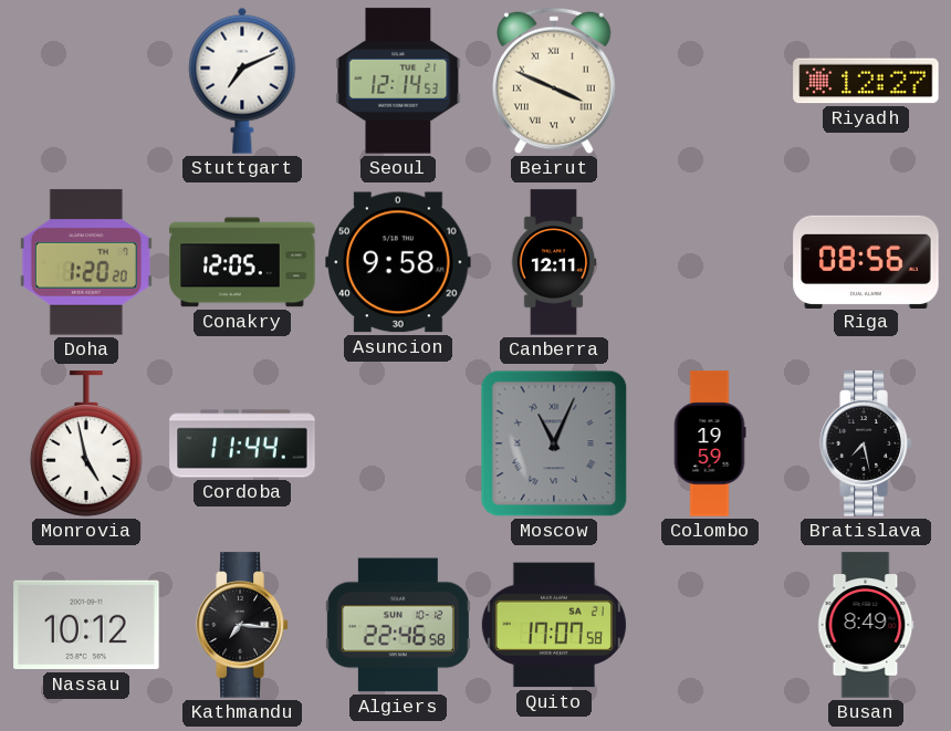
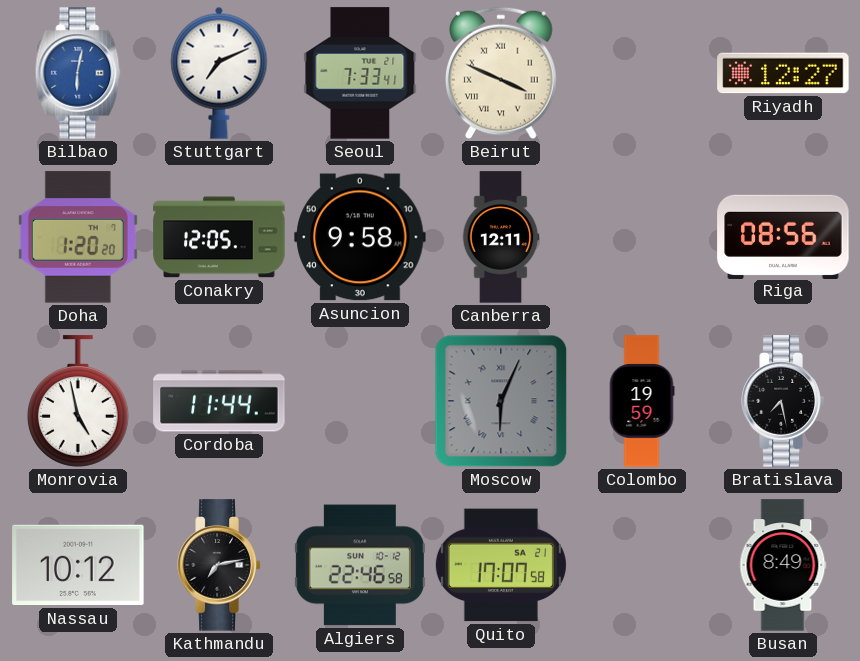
Bilbao: none -> 6:02
Seoul: 12:14 -> 7:33
Moscow: 11:04 -> 6:04
Kathmandu: 7:16 -> 7:13
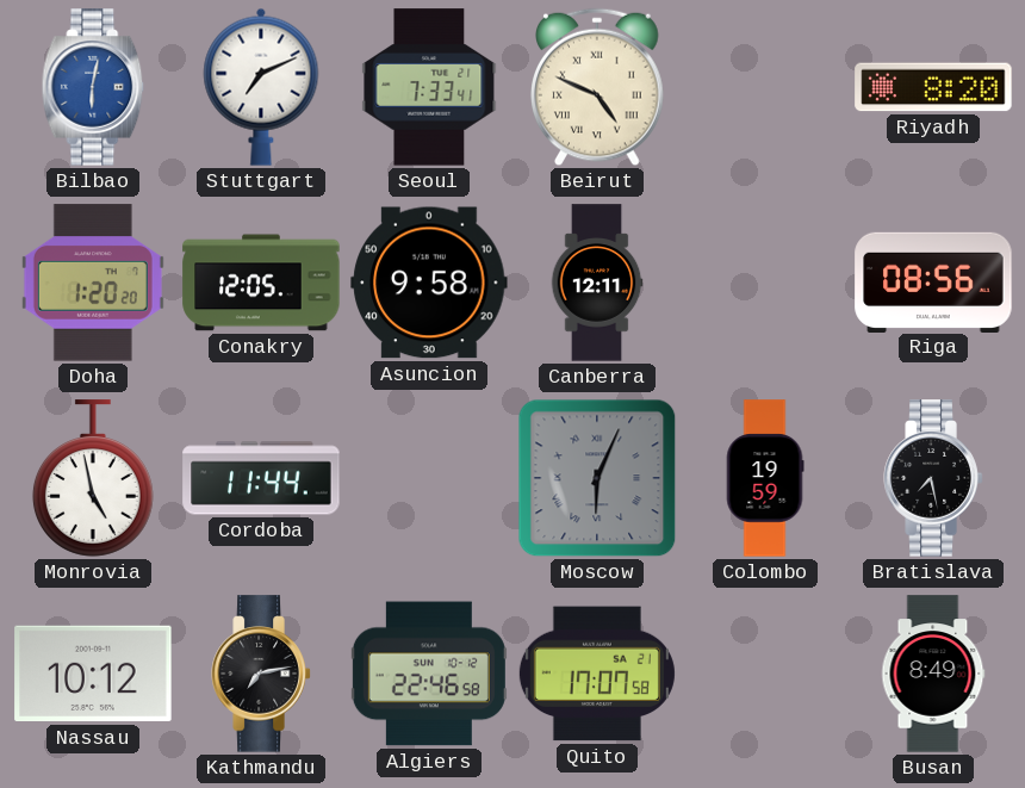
Beirut: 3:49 -> 4:49
Riyadh: 12:27 -> 8:20
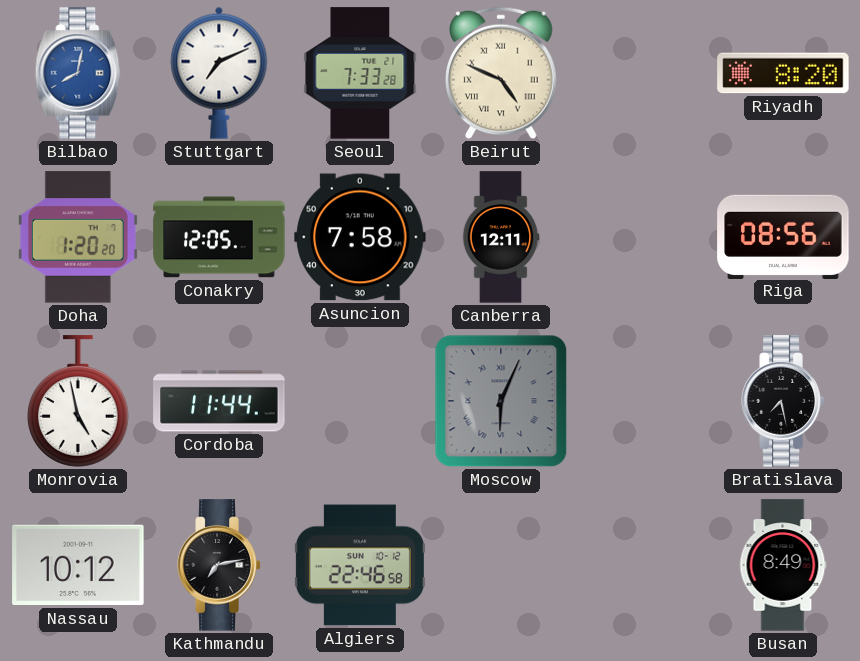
Bilbao: 6:02 -> 8:02
Seoul: 7:33:41 -> 7:33:28
Asuncion: 9:58 -> 7:58
Colombo: 19:59 -> none
Quito: 17:07 -> none
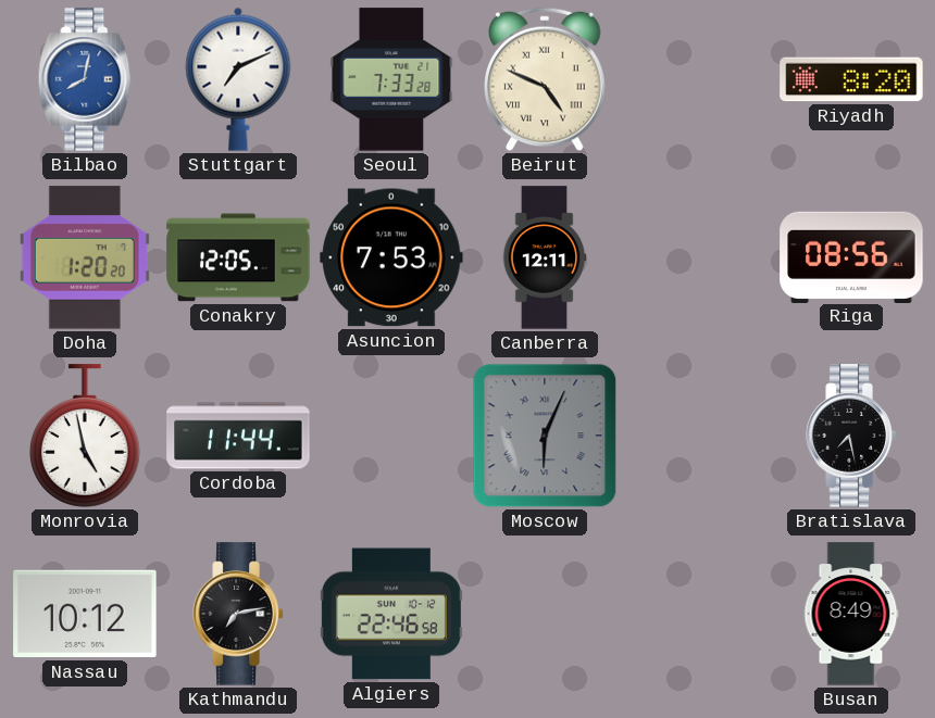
Asuncion: 7:58 -> 7:53
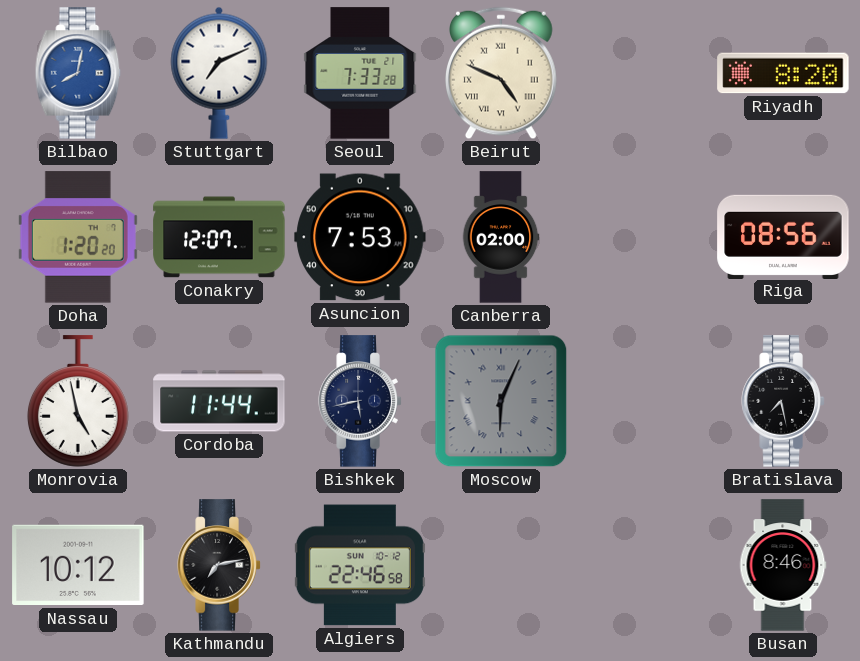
Conakry: 12:05 -> 12:07
Canberra: 12:11 -> 02:00
Bishkek: none -> 5:43
Busan: 8:49 -> 8:46
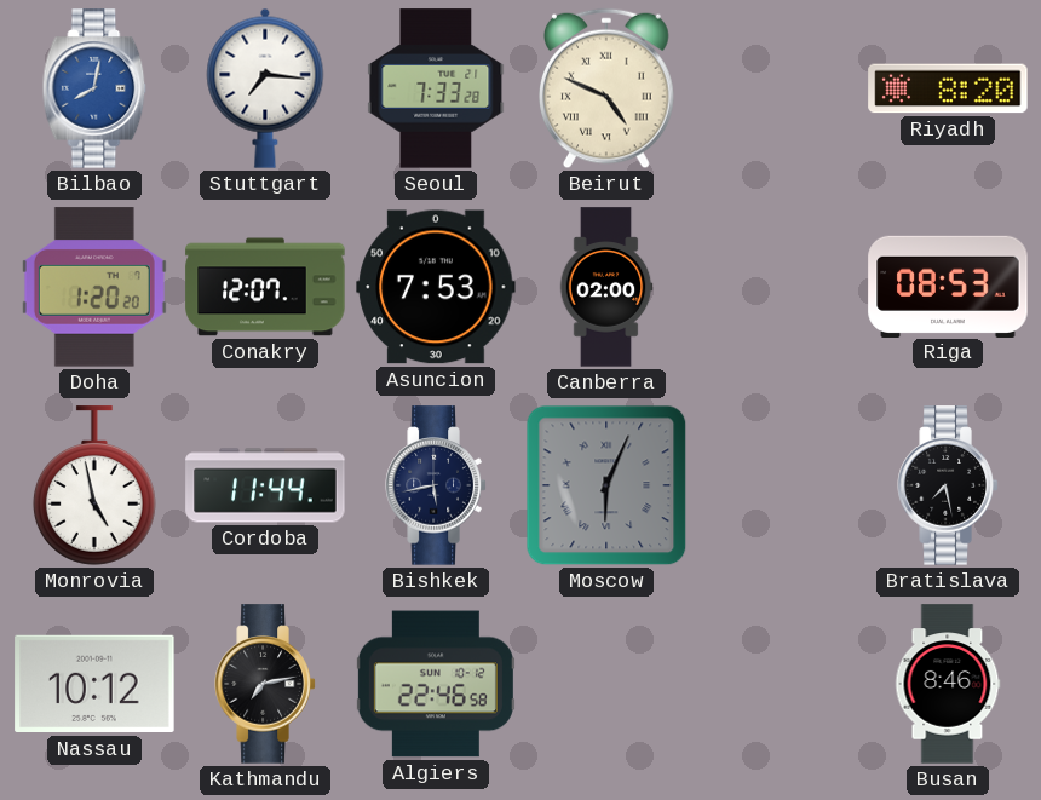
Stuttgart: 7:11 -> 7:16
Riga: 08:56 -> 08:53
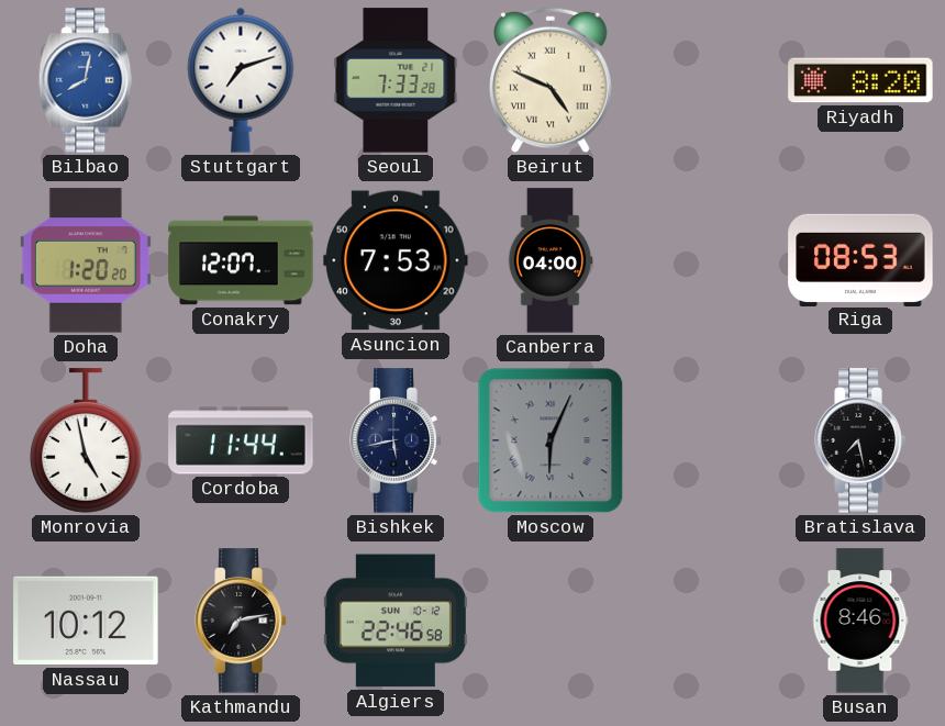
Stuttgart: 7:16 -> 7:12
Canberra: 02:00 -> 04:00
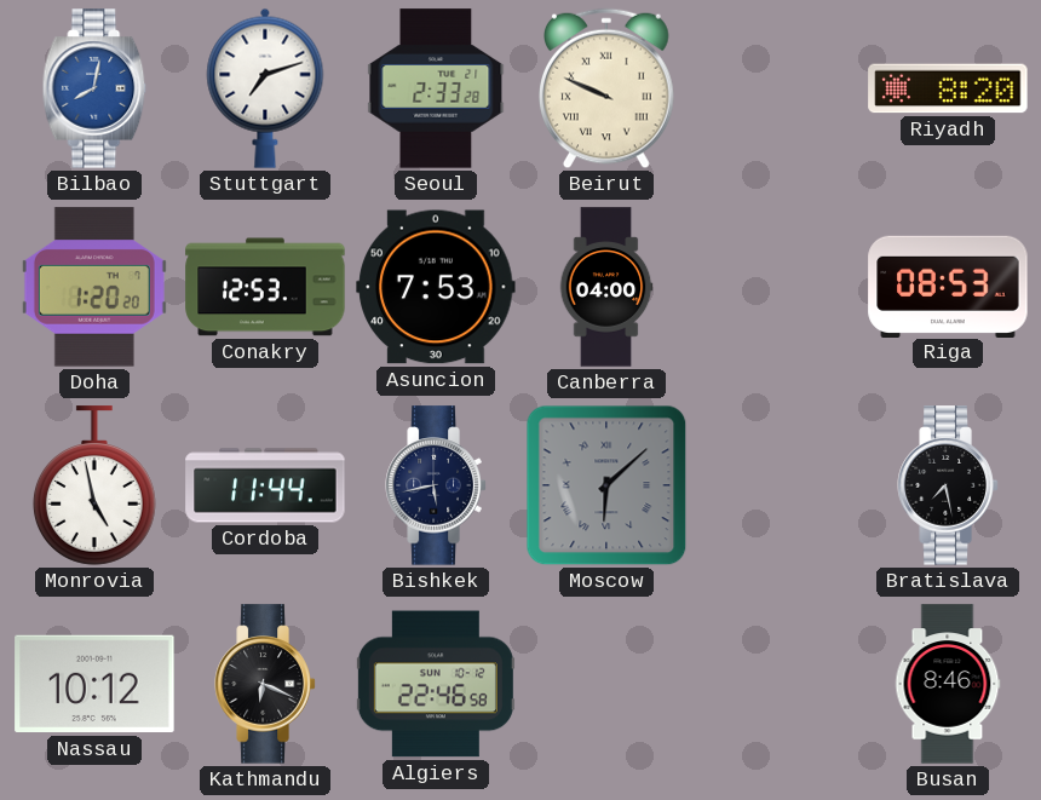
Seoul: 7:33 -> 2:33
Beirut: 4:49 -> 9:49
Conakry: 12:07 -> 12:53
Moscow: 6:04 -> 6:08
Kathmandu: 7:13 -> 6:19
